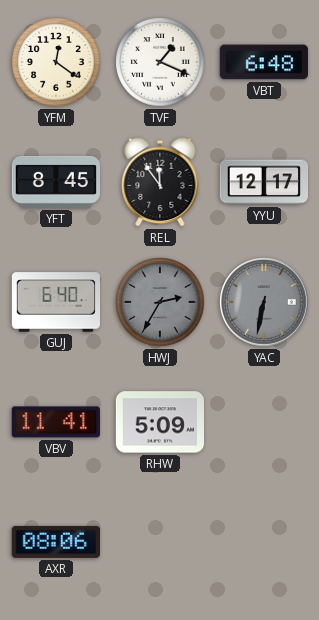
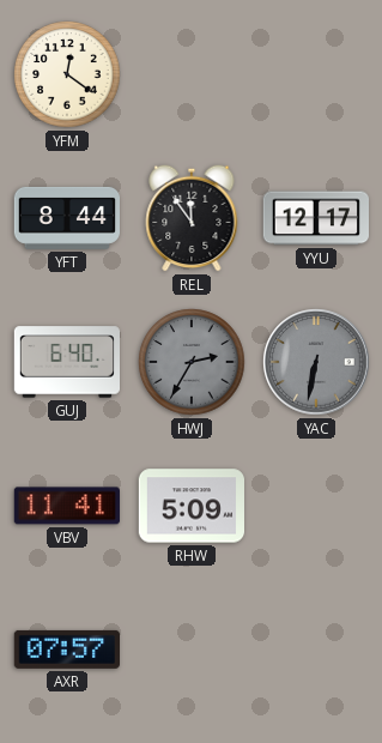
TVF: 1:19 -> none
VBT: 6:48 -> none
YFT: 8:45 -> 8:44
AXR: 08:06 -> 07:57
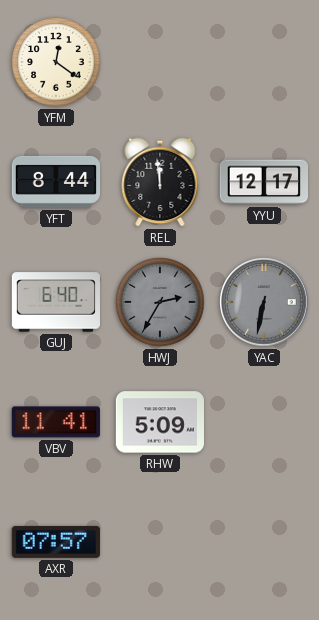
REL: 11:54 -> 11:59
